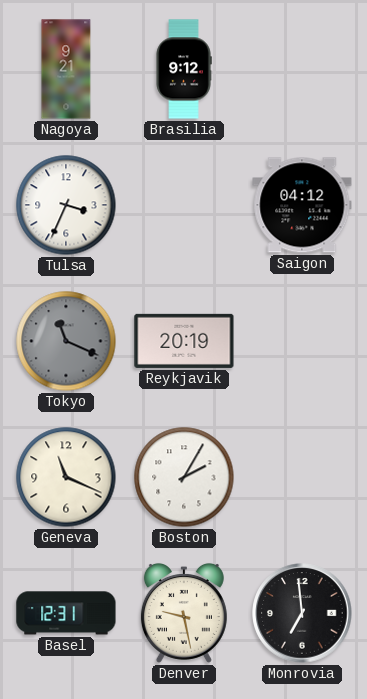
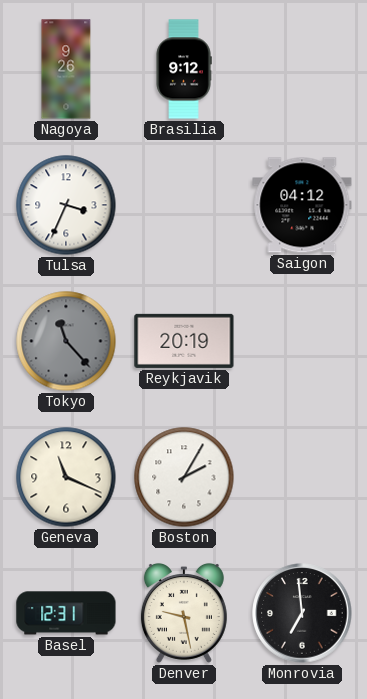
Nagoya: 9:21 -> 9:26
Tokyo: 11:19 -> 11:23
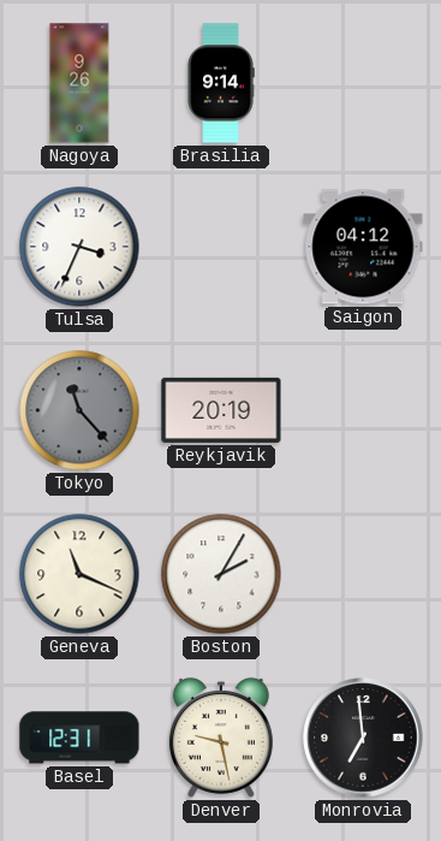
Brasilia: 9:12 -> 9:14
